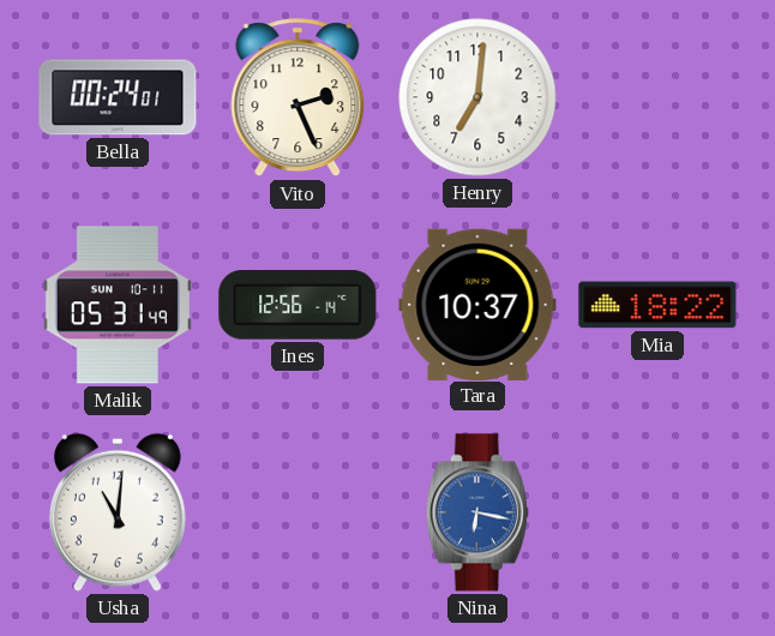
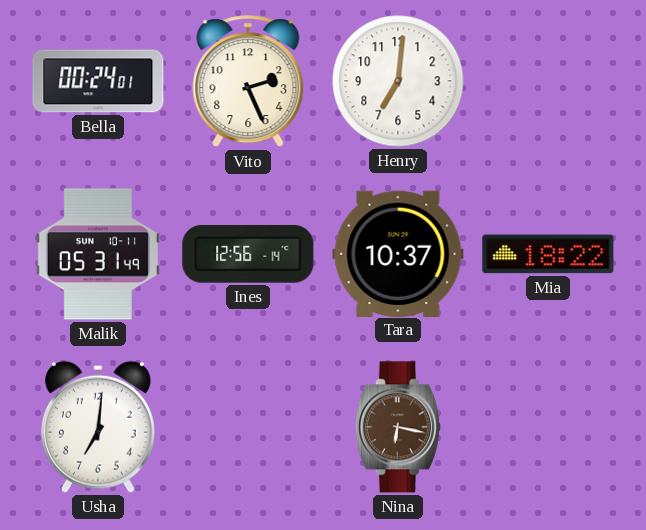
Usha: 11:01 -> 7:01
Nina dial: blue -> brown
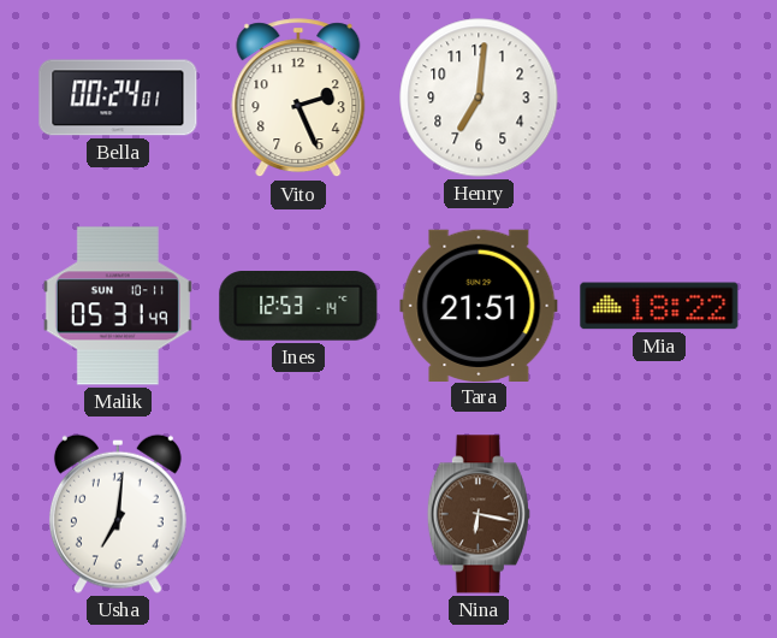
Ines: 12:56 -> 12:53
Tara: 10:37 -> 21:51
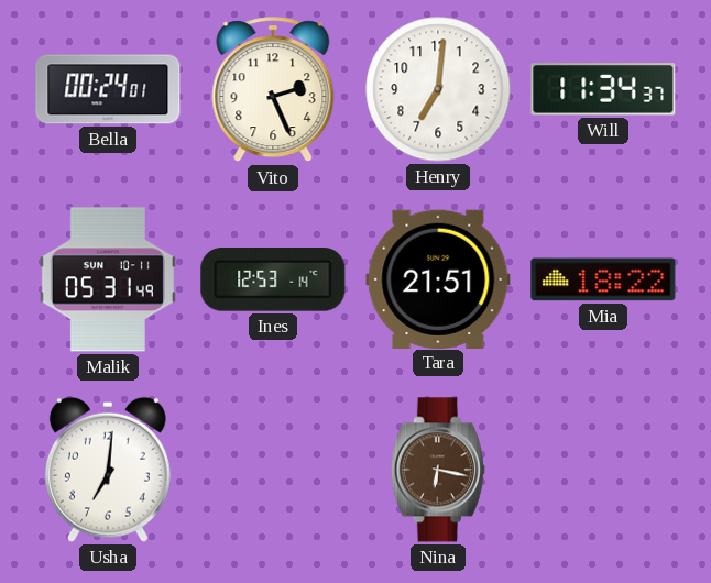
Will: none -> 11:34
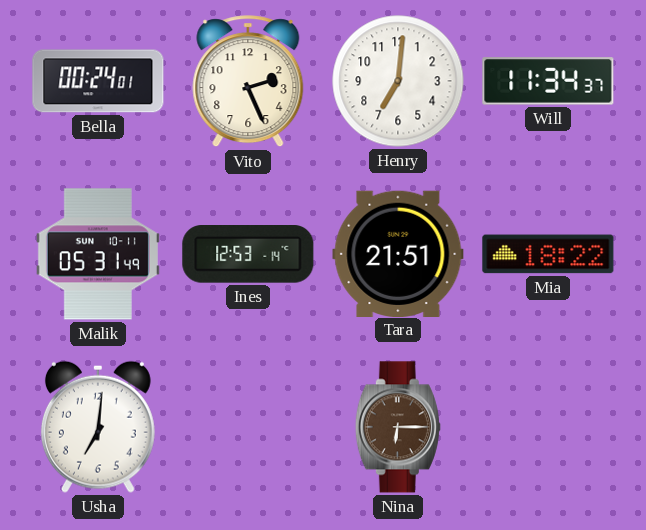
Nina: 6:17 -> 6:15
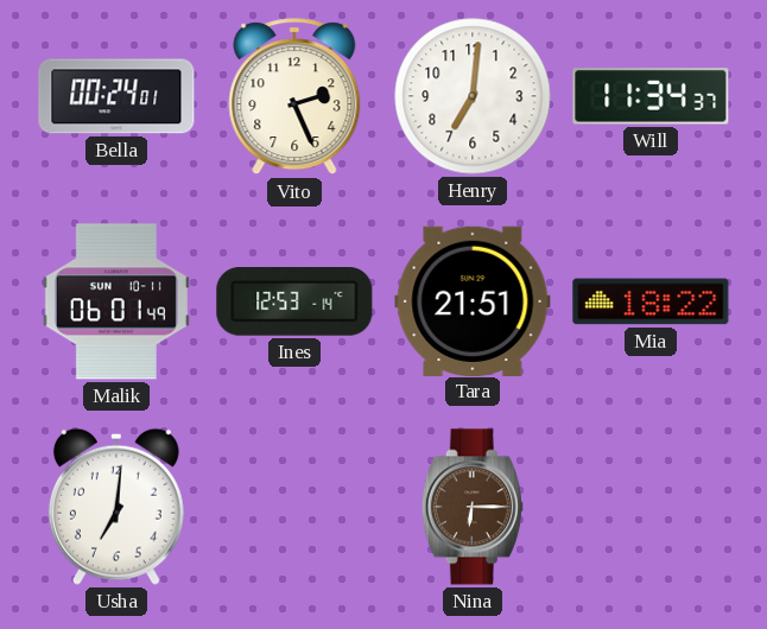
Malik: 05:31 -> 06:01
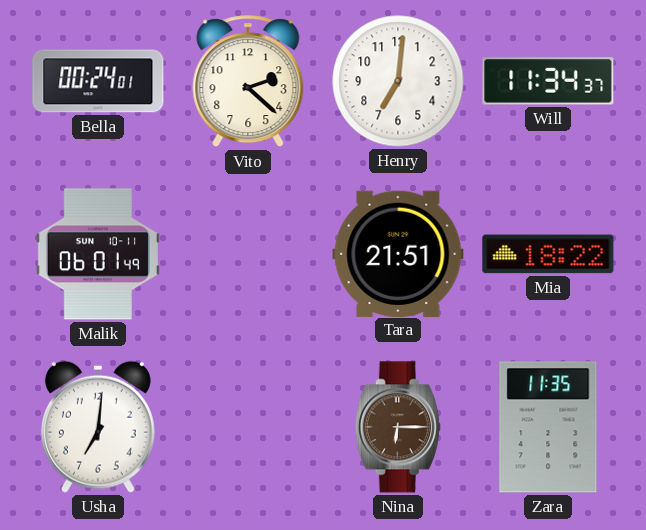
Vito: 2:26 -> 2:22
Ines: 12:53 -> none
Zara: none -> 11:35
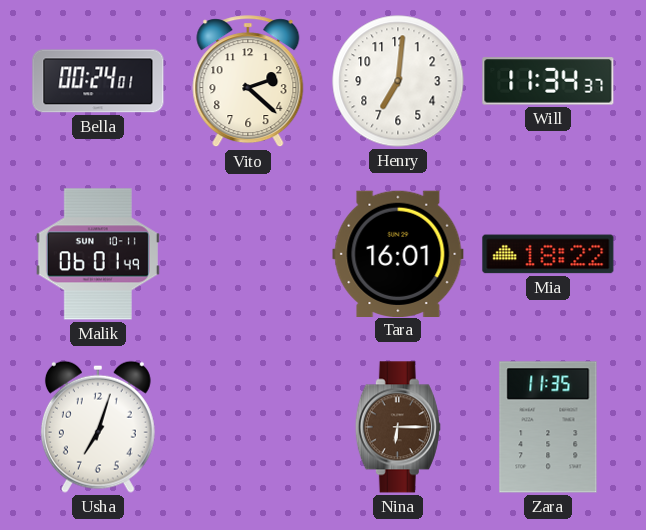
Tara: 21:51 -> 16:01
Usha: 7:01 -> 7:03
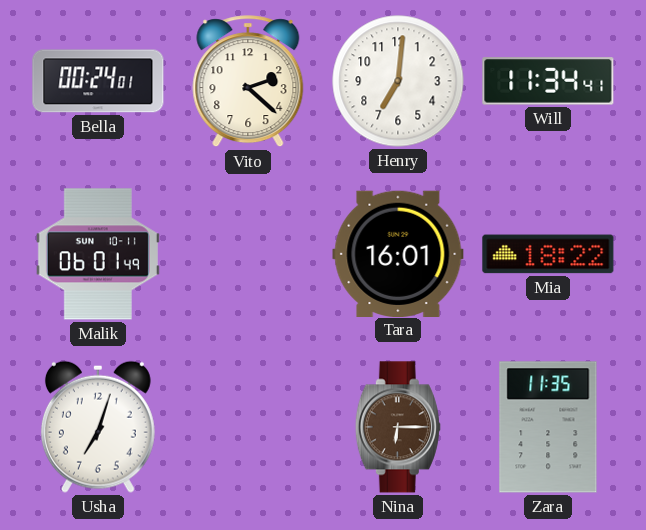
Will: 11:34:37 -> 11:34:41
